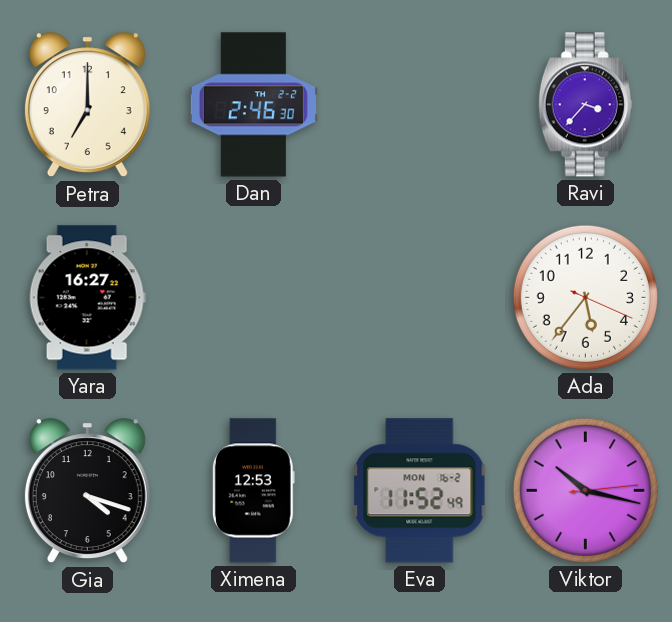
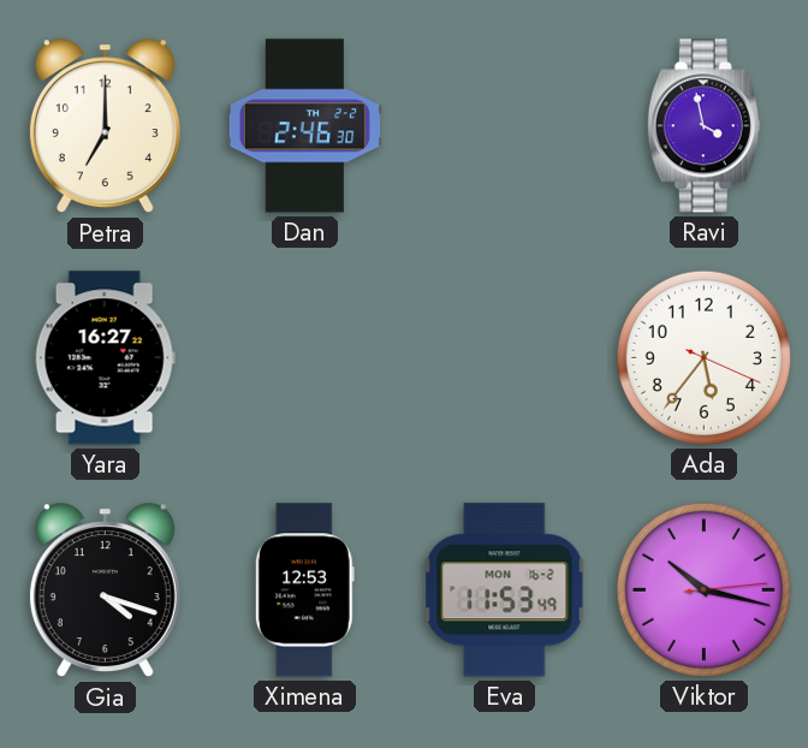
Ravi: 3:37 -> 3:58
Eva: 11:52 -> 11:53
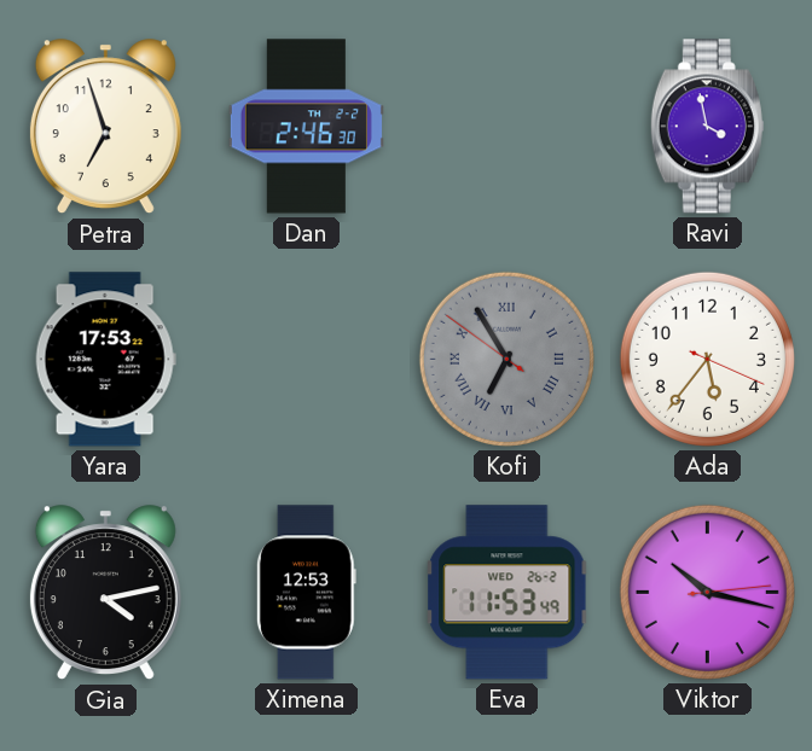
Petra: 7:00 -> 6:57
Yara: 16:27 -> 17:53
Kofi: none -> 6:54
Gia: 4:18 -> 4:13
Eva date: MON 16-2 -> WED 26-2
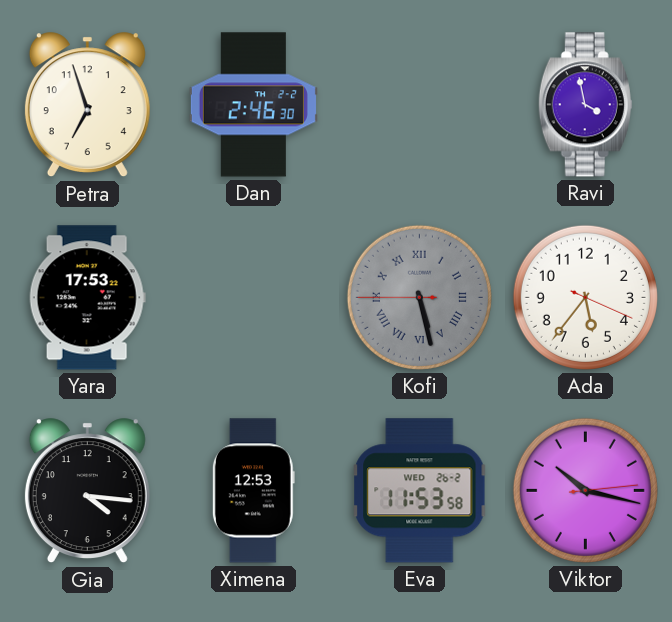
Kofi: 6:54 -> 5:27
Gia: 4:13 -> 4:16
Eva: 11:53:49 -> 11:53:58
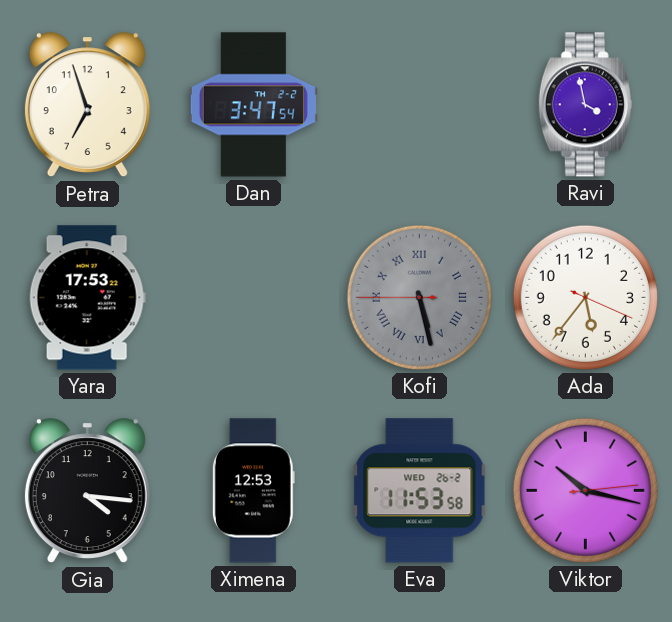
Dan: 2:46 -> 3:47
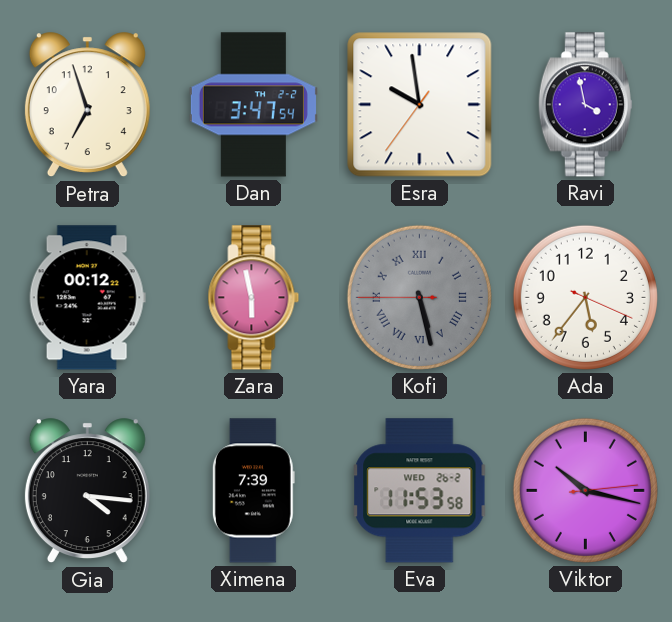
Esra: none -> 9:58
Yara: 17:53 -> 00:12
Zara: none -> 5:58
Ximena: 12:53 -> 7:39
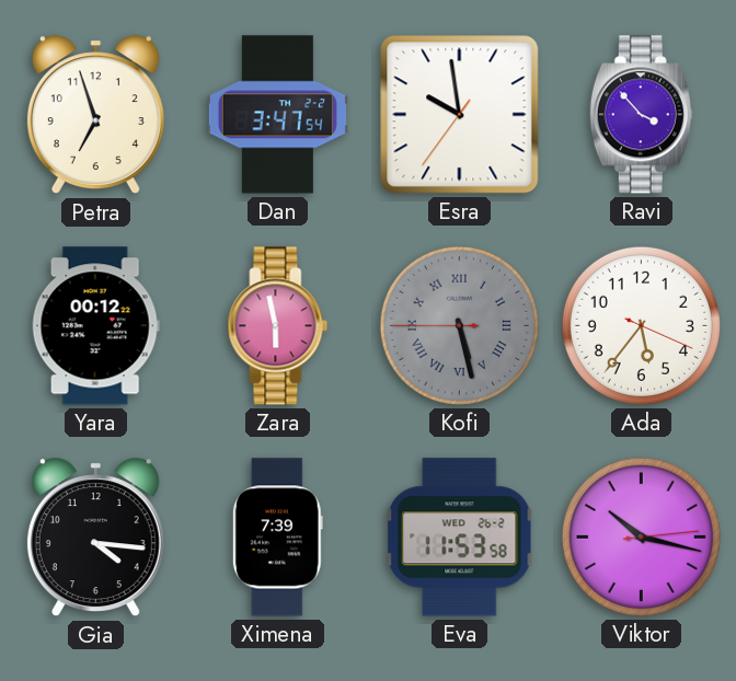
Ravi: 3:58 -> 3:53
